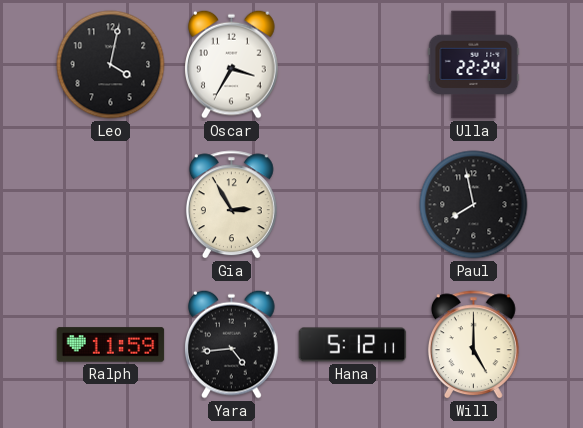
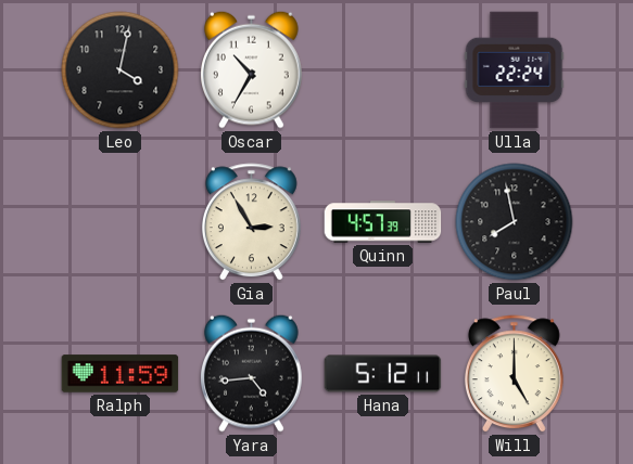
Oscar: 3:35 -> 10:35
Quinn: none -> 4:57
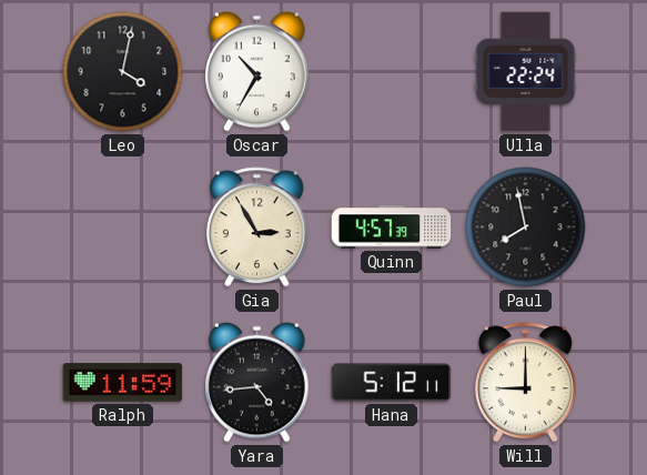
Will: 5:00 -> 9:00
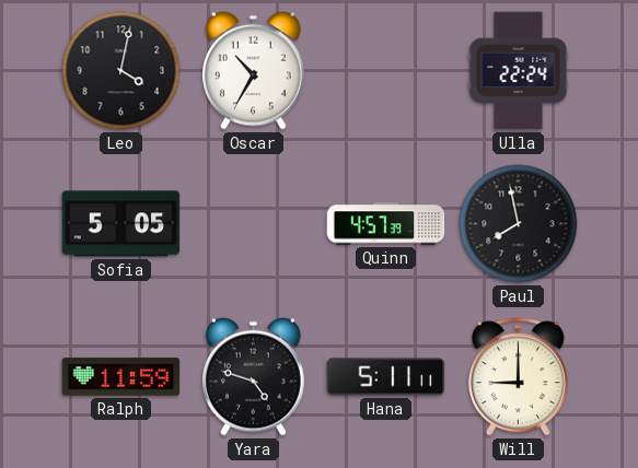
Sofia: none -> 5:05
Gia: 2:55 -> none
Yara: 4:44 -> 4:48
Hana: 5:12 -> 5:11
